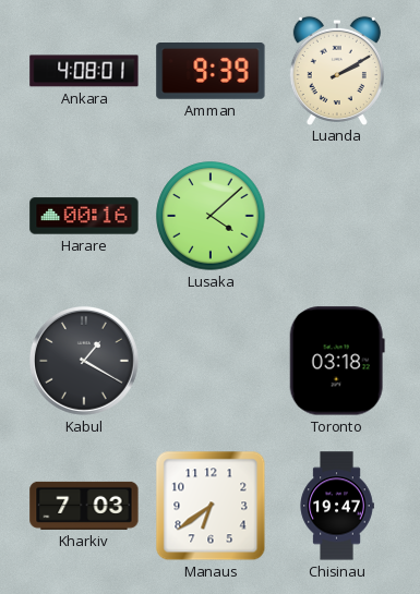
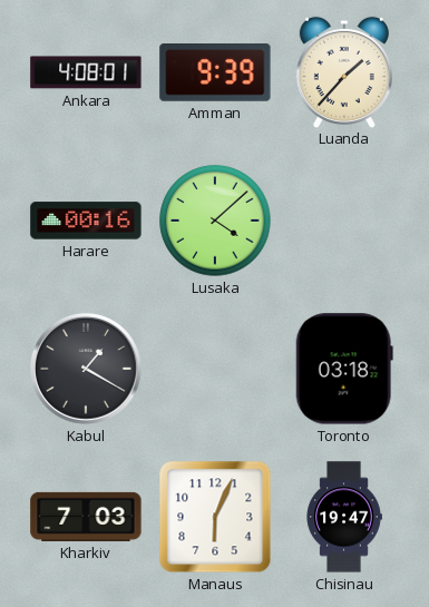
Luanda: 2:10 -> 1:37
Manaus: 6:39 -> 6:04
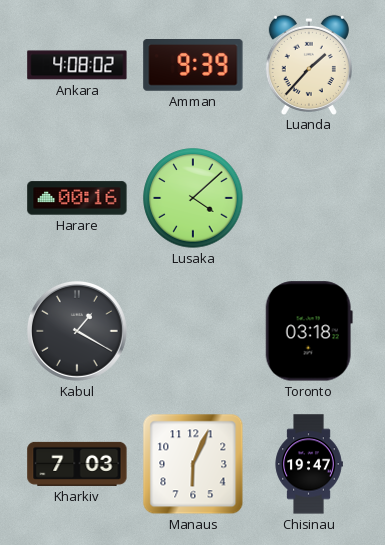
Ankara: 4:08:01 -> 4:08:02
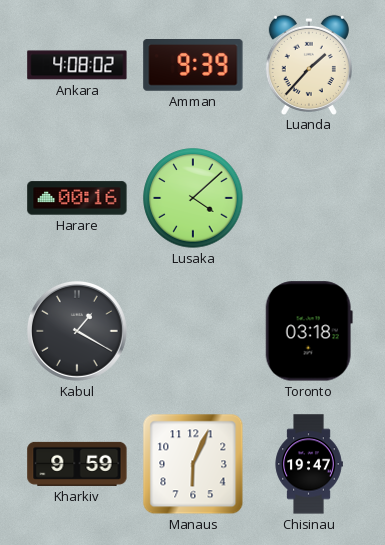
Kharkiv: 7:03 -> 9:59
